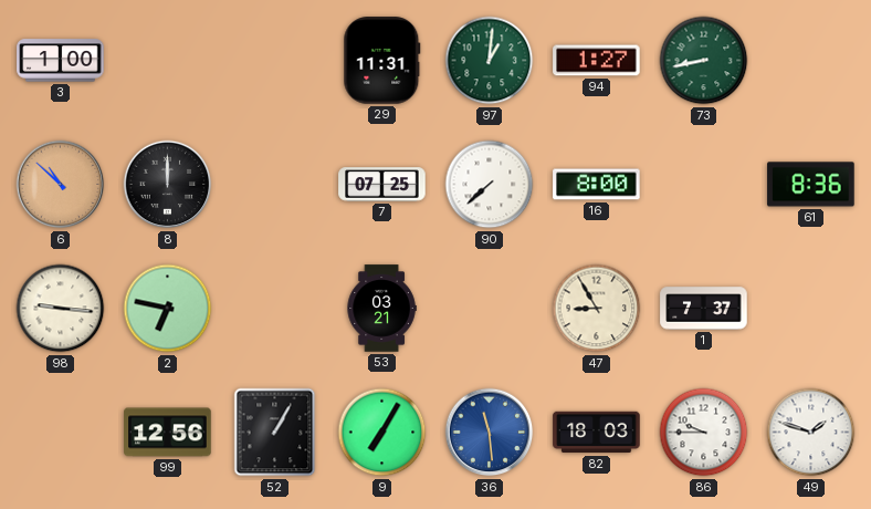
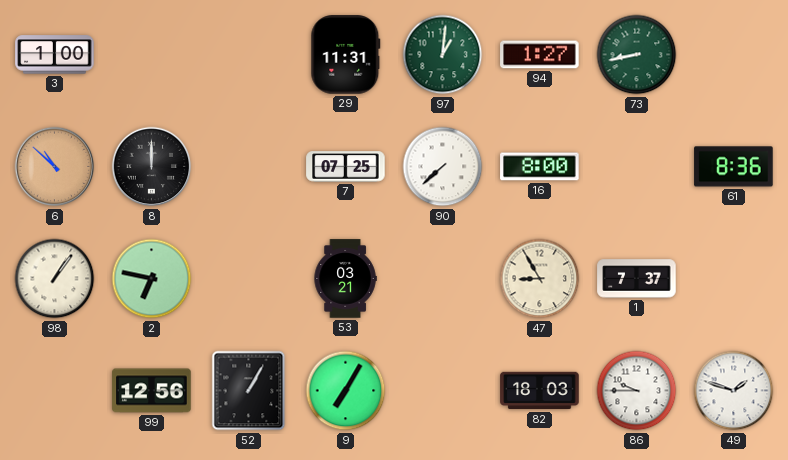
98: 9:16 -> 1:06
36: 11:29 -> none
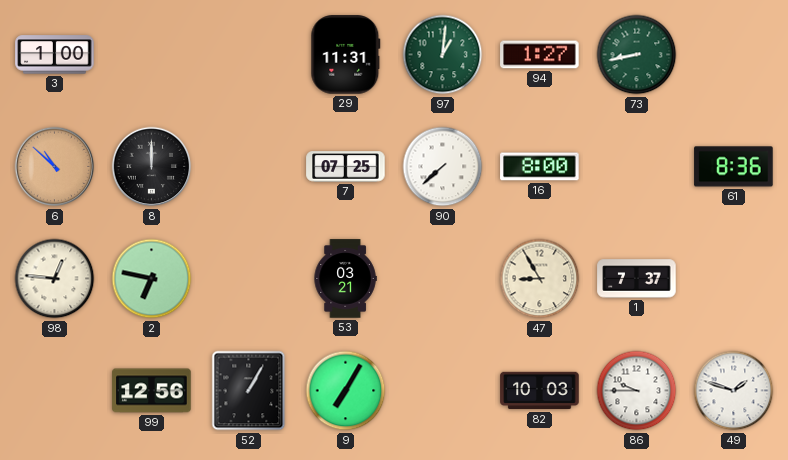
98: 1:06 -> 12:46
82: 18:03 -> 10:03
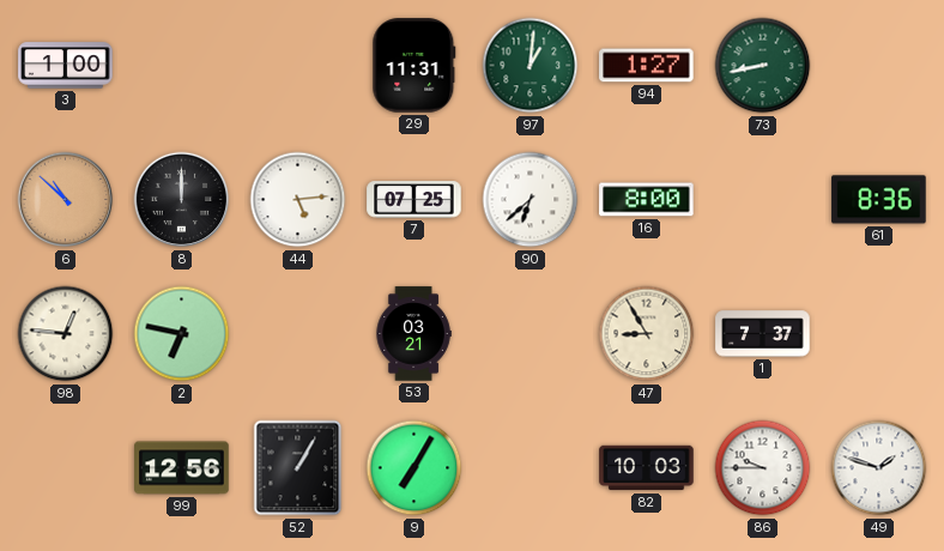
44: none -> 5:14
90: 7:38 -> 6:38
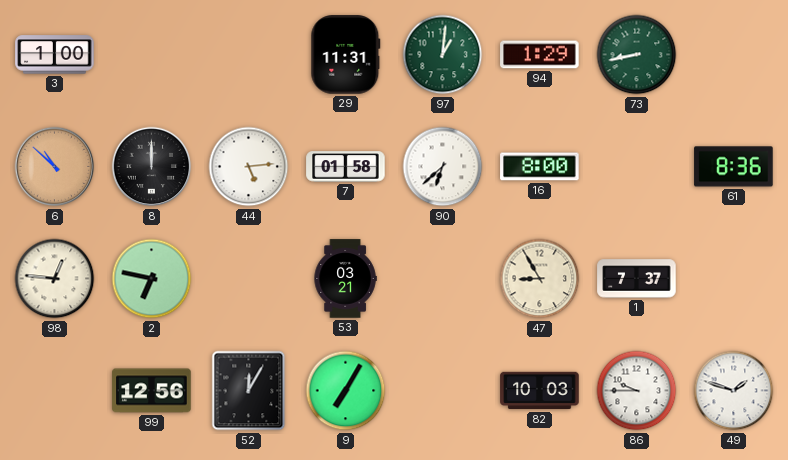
94: 1:27 -> 1:29
7: 07:25 -> 01:58
52: 1:05 -> 12:05
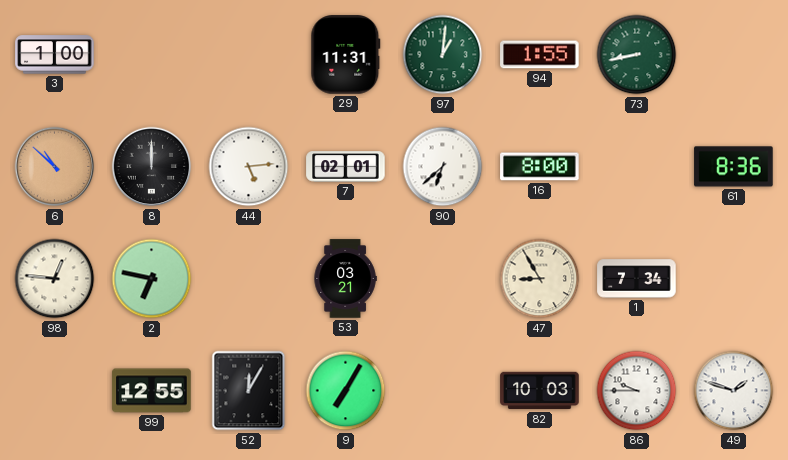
94: 1:29 -> 1:55
7: 01:58 -> 02:01
1: 7:37 -> 7:34
99: 12:56 -> 12:55
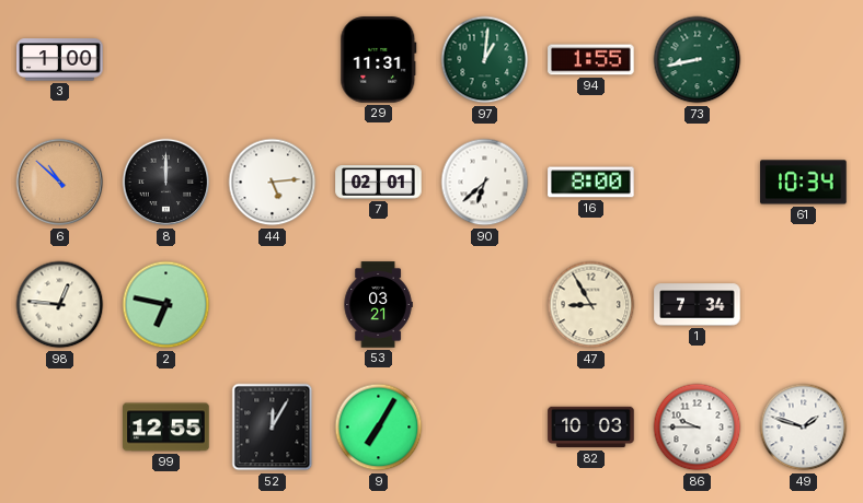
61: 8:36 -> 10:34
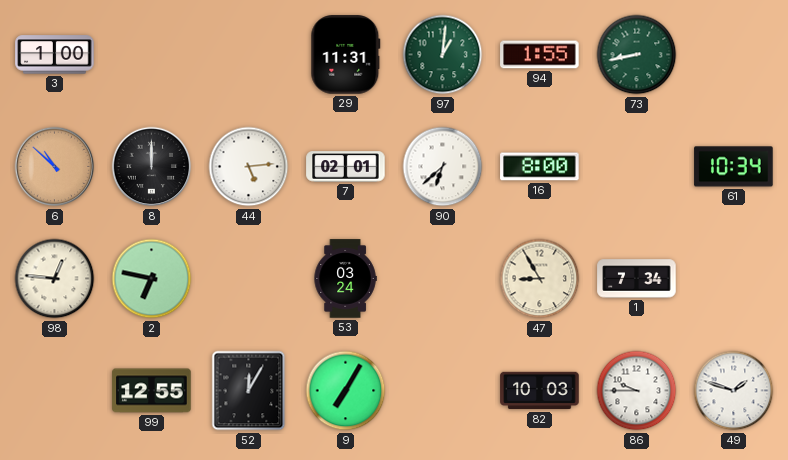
53: 03:21 -> 03:24
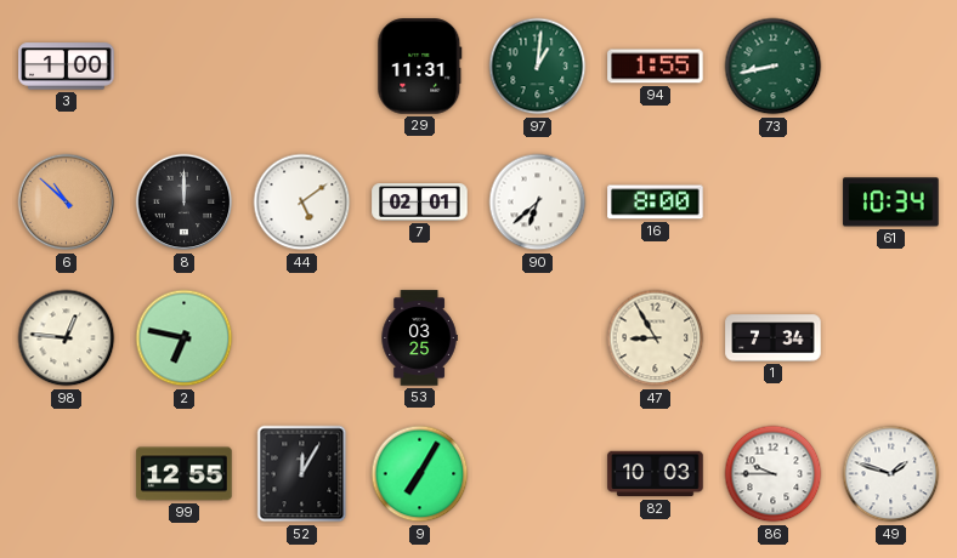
44: 5:14 -> 5:09
53: 03:24 -> 03:25
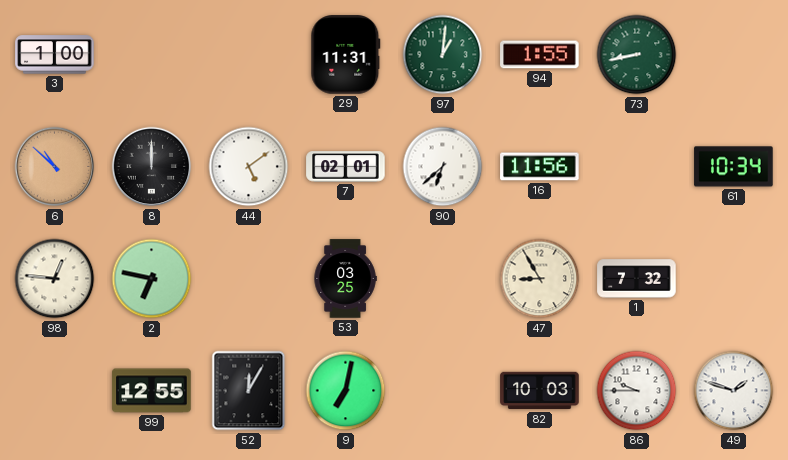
16: 8:00 -> 11:56
1: 7:34 -> 7:32
9: 7:05 -> 7:02
